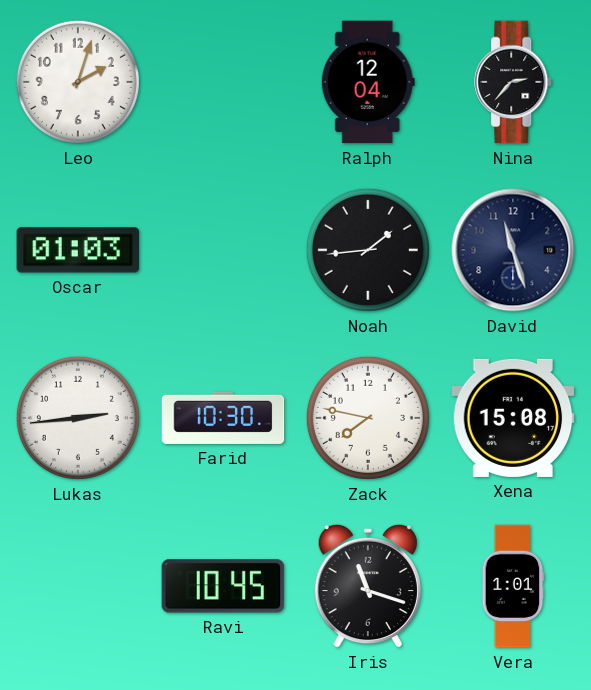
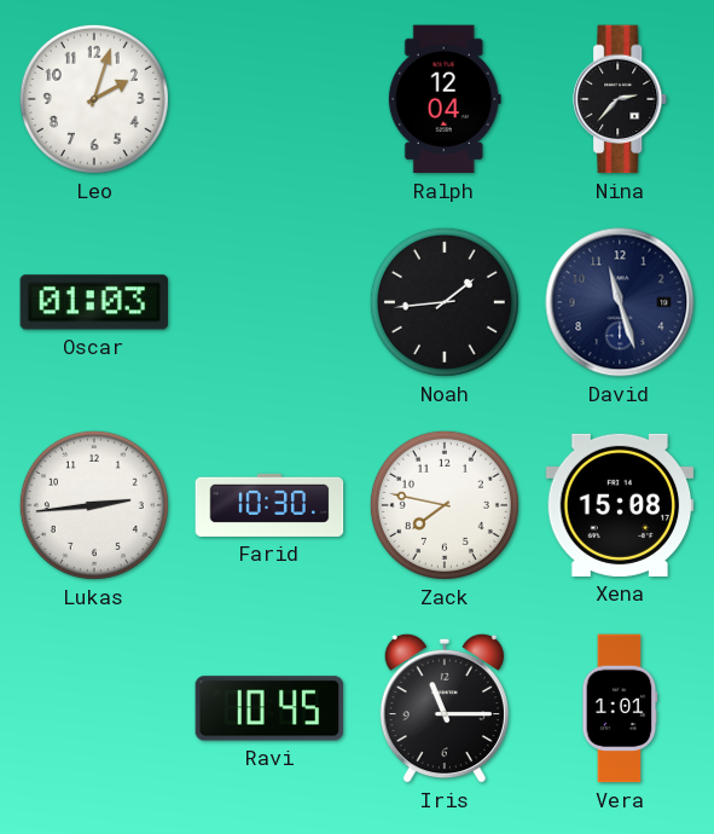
Iris: 11:18 -> 11:15
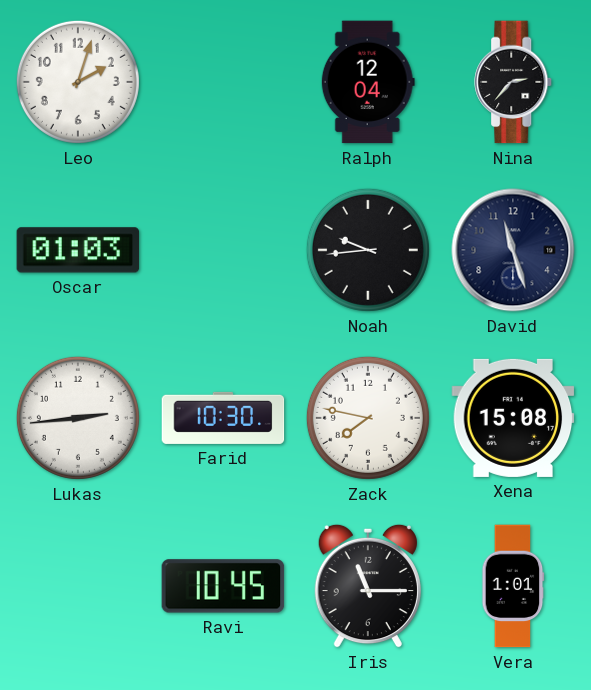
Noah: 1:44 -> 9:44
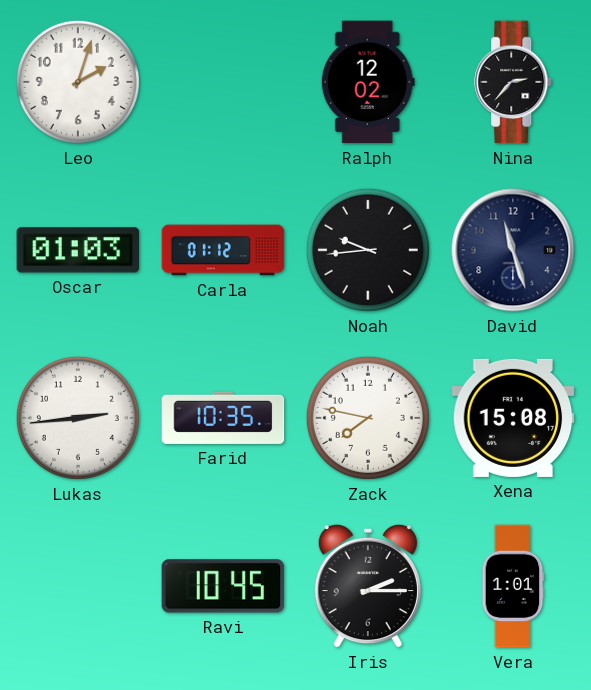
Ralph: 12:04 -> 12:02
Carla: none -> 01:12
Farid: 10:30 -> 10:35
Iris: 11:15 -> 2:15
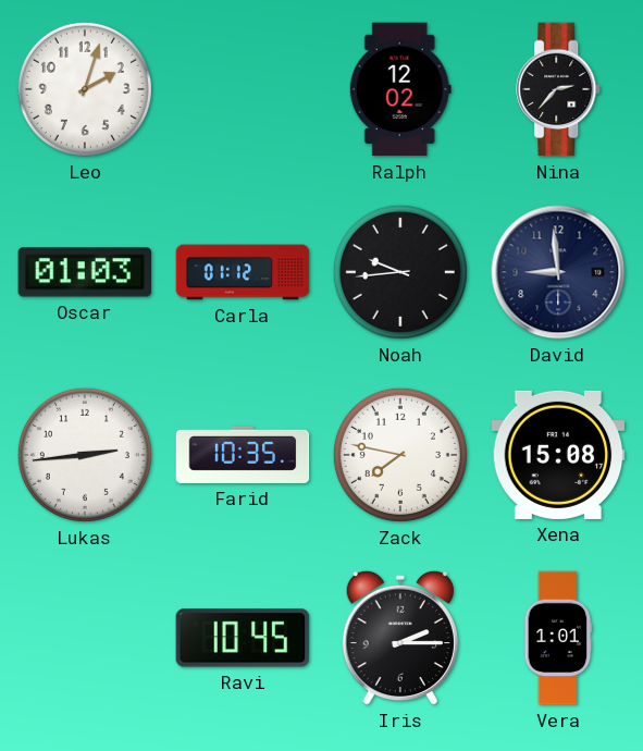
David: 11:27 -> 8:59
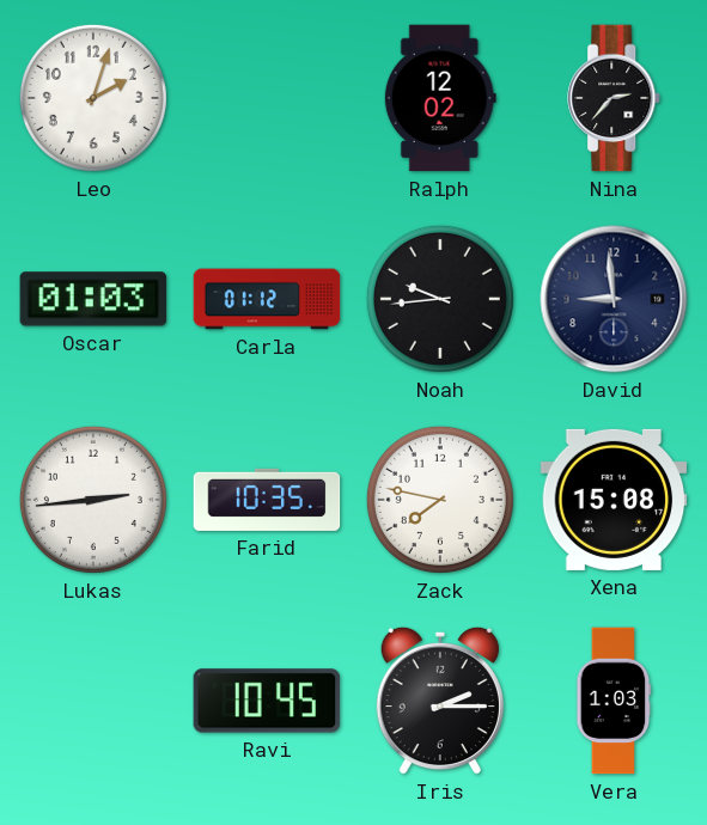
Vera: 1:01 -> 1:03
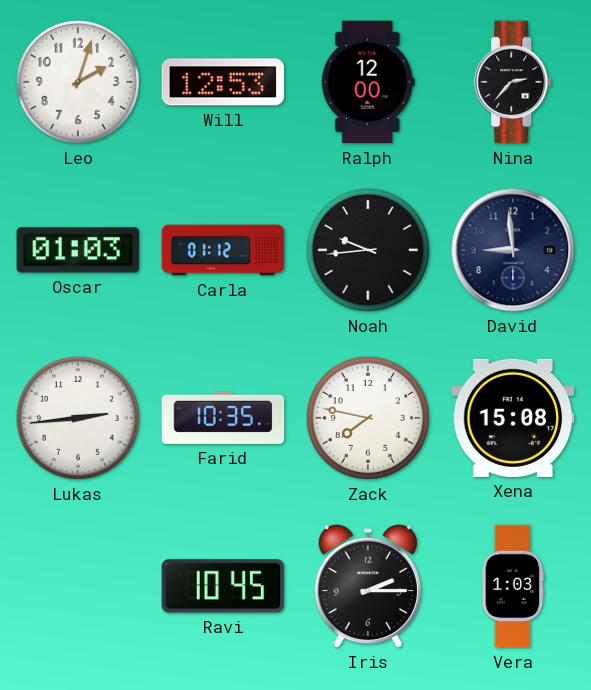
Will: none -> 12:53
Ralph: 12:02 -> 12:00
